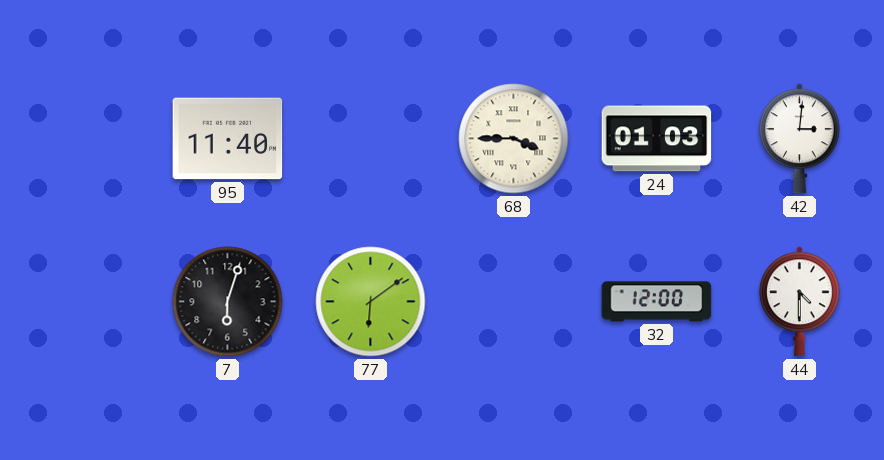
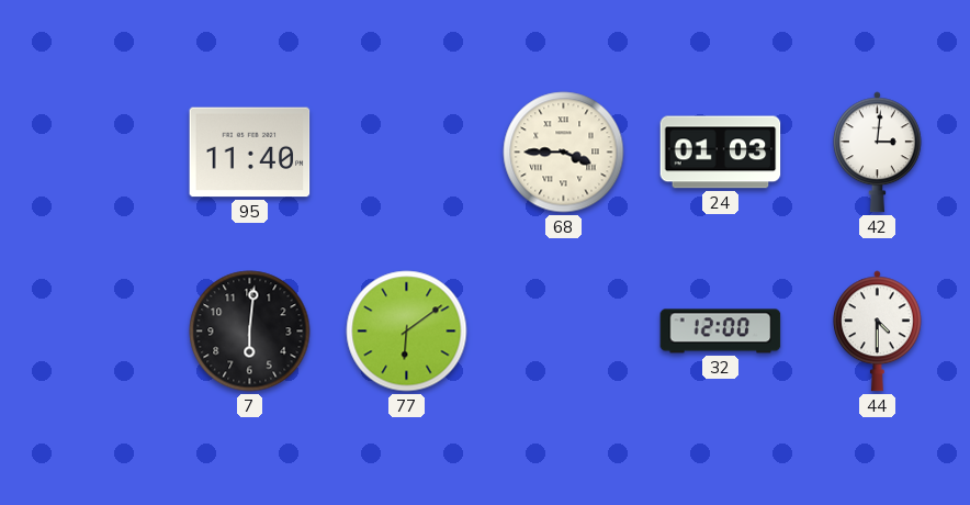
7: 6:03 -> 6:01
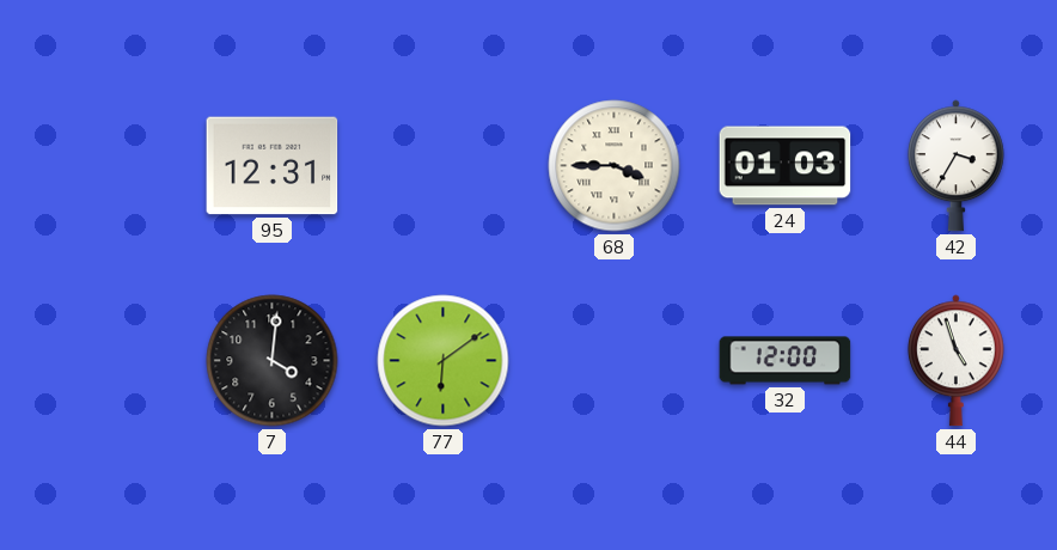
95: 11:40 -> 12:31
42: 3:01 -> 3:35
7: 6:01 -> 4:01
44: 4:30 -> 4:57
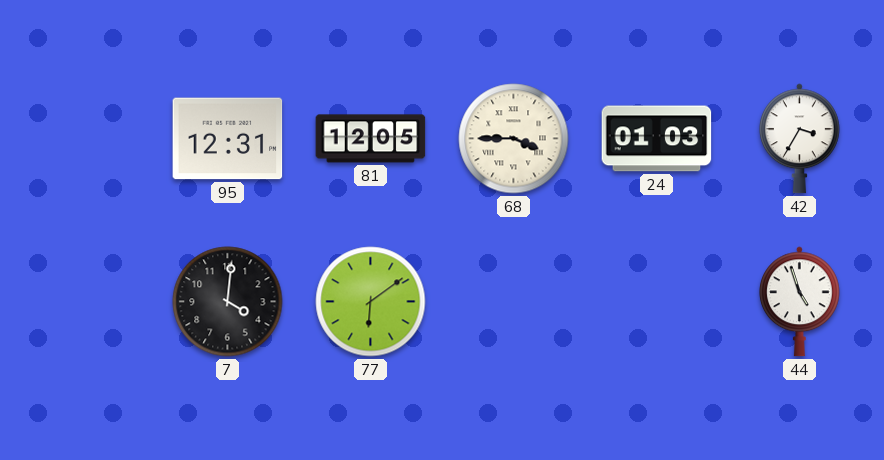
81: none -> 12:05
32: 12:00 -> none
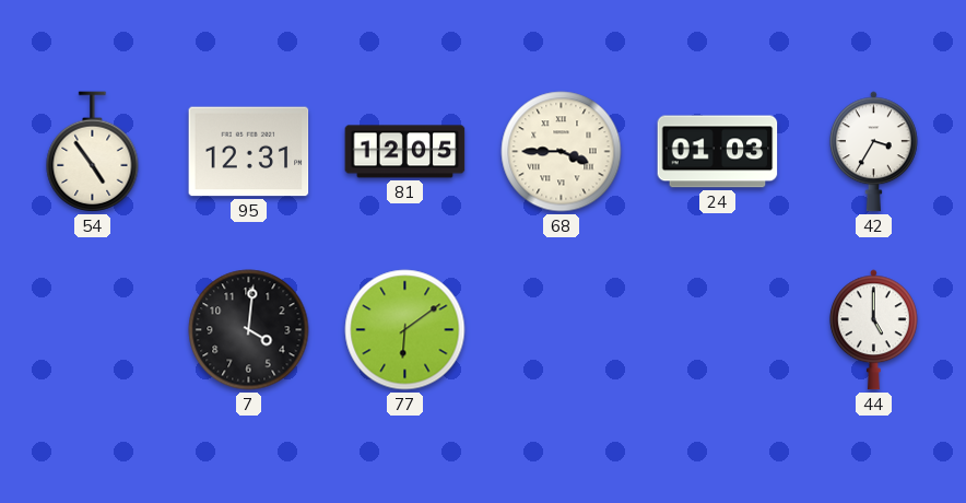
54: none -> 4:54
44: 4:57 -> 5:00
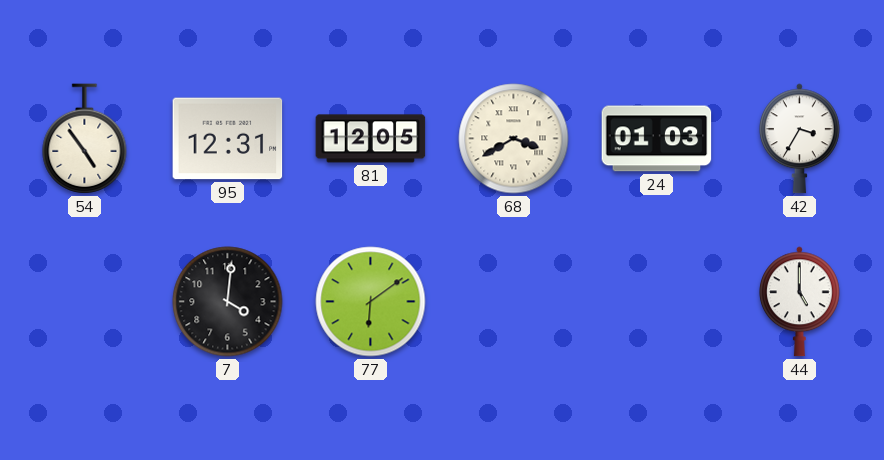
68: 3:45 -> 3:40
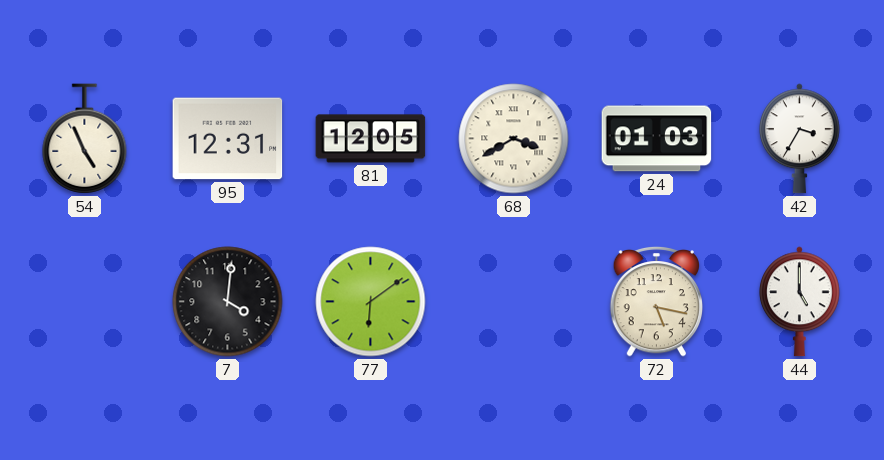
54: 4:54 -> 4:56
72: none -> 5:17
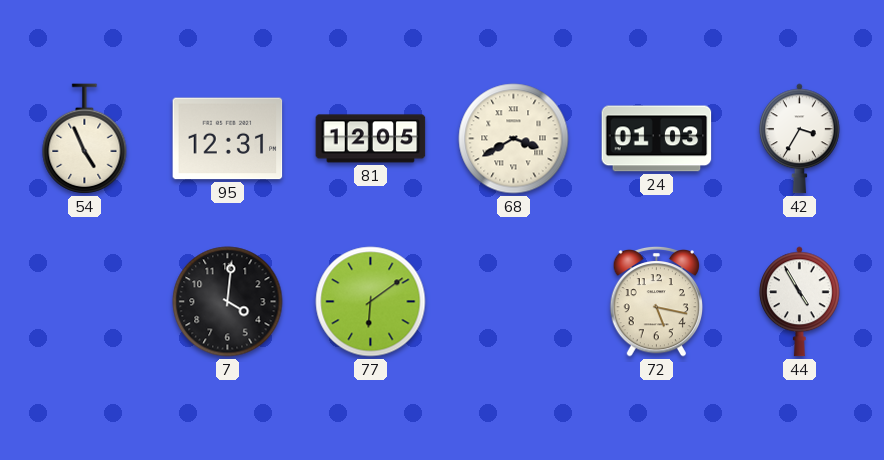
44: 5:00 -> 4:55
